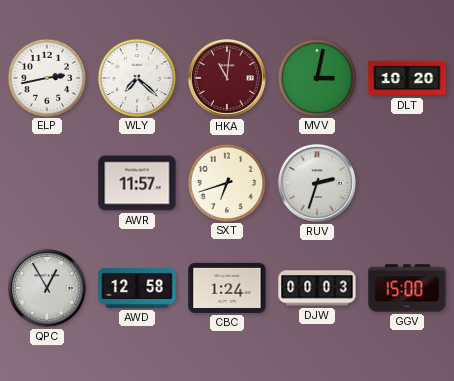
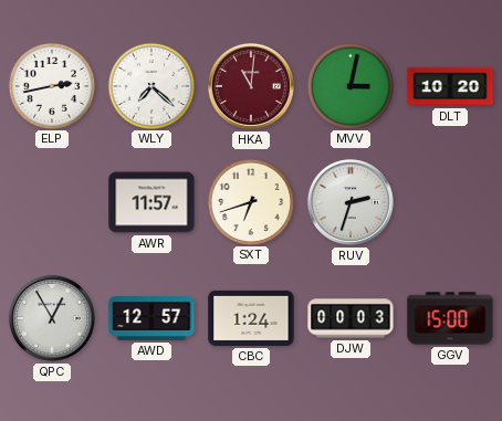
AWD: 12:58 -> 12:57
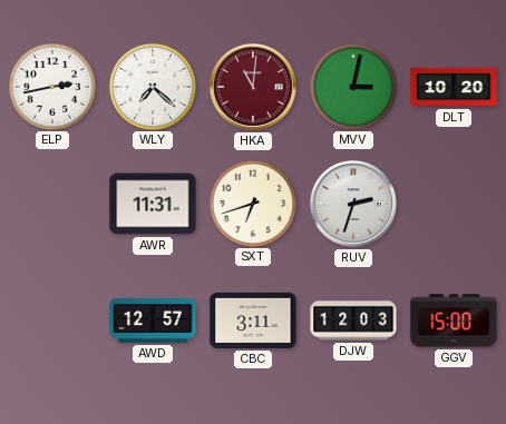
AWR: 11:57 -> 11:31
QPC: 12:55 -> none
CBC: 1:24 -> 3:11
DJW: 00:03 -> 12:03
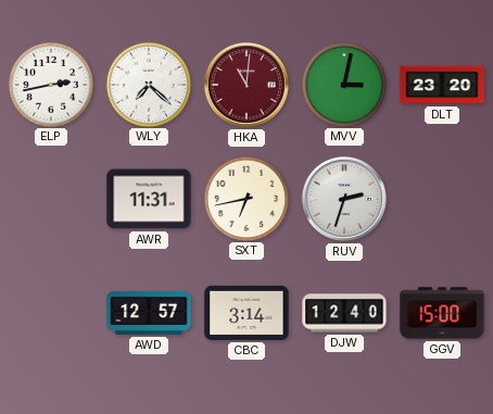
DLT: 10:20 -> 23:20
SXT: 6:42 -> 6:43
CBC: 3:11 -> 3:14
DJW: 12:03 -> 12:40
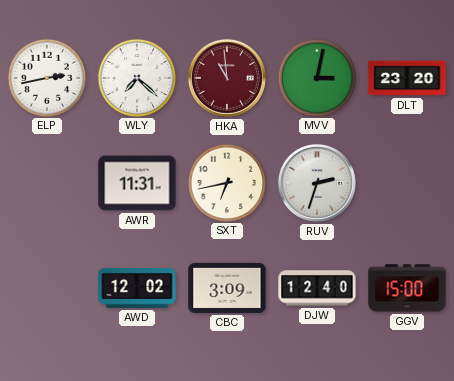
HKA: 11:01 -> 10:59
AWD: 12:57 -> 12:02
CBC: 3:14 -> 3:09
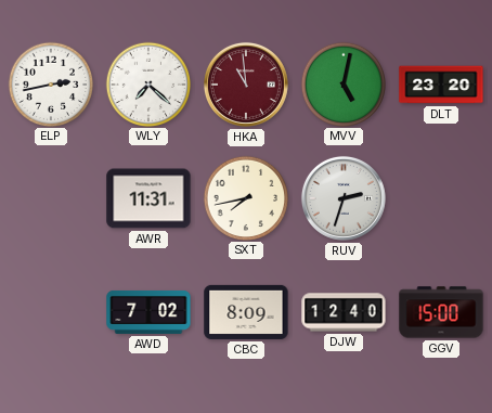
MVV: 3:02 -> 5:02
SXT: 6:43 -> 7:43
AWD: 12:02 -> 7:02
CBC: 3:09 -> 8:09
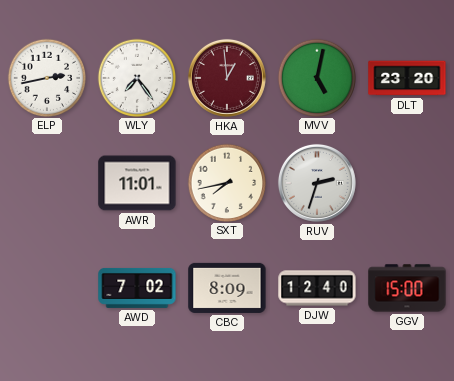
WLY: 7:22 -> 7:24
HKA: 10:59 -> 12:59
AWR: 11:31 -> 11:01
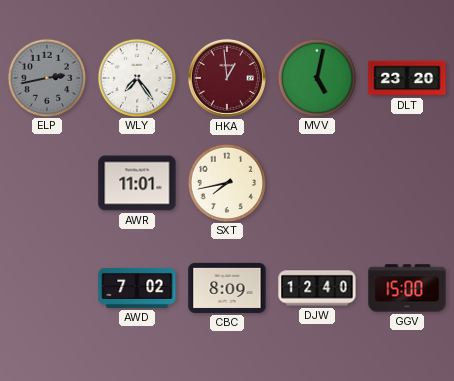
ELP dial: white -> grey
RUV: 2:33 -> none
